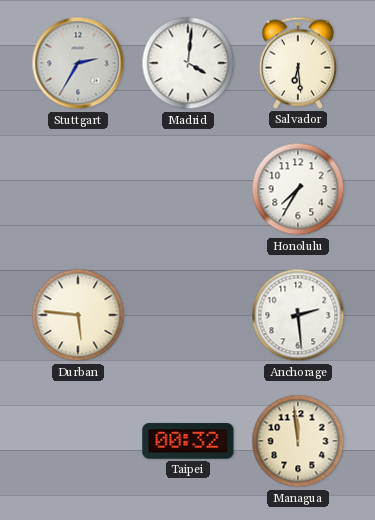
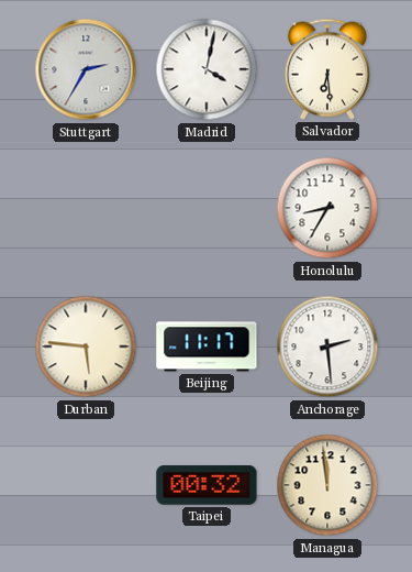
Madrid: 4:01 -> 4:02
Honolulu: 7:35 -> 8:35
Beijing: none -> 11:17
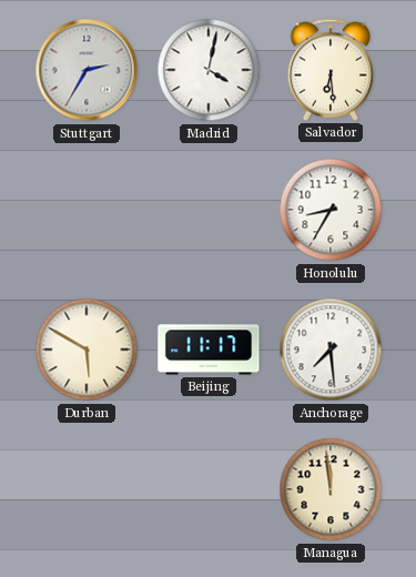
Durban: 5:46 -> 5:50
Anchorage: 2:29 -> 7:29
Taipei: 00:32 -> none
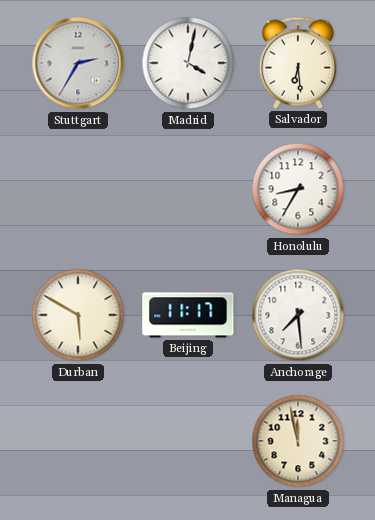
Managua: 11:59 -> 11:58
